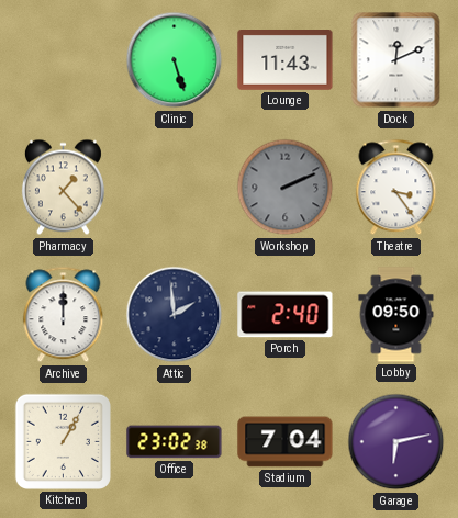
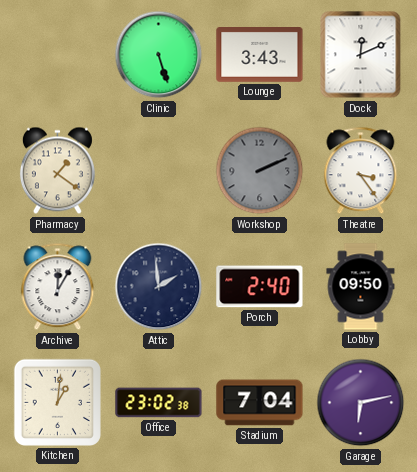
Lounge: 11:43 -> 3:43
Pharmacy: 1:23 -> 1:21
Archive: 12:00 -> 12:05
Kitchen: 1:05 -> 1:01
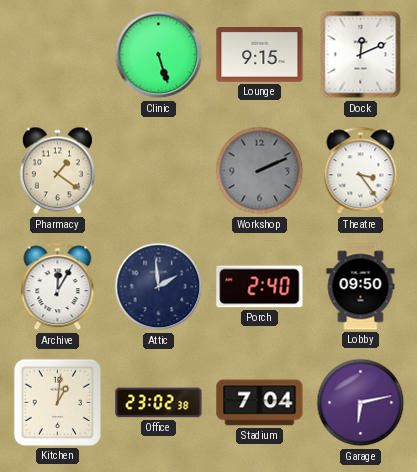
Lounge: 3:43 -> 9:15
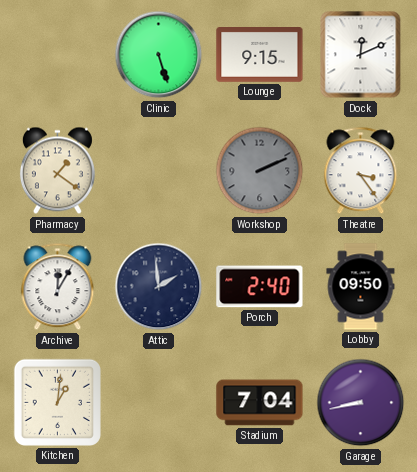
Office: 23:02 -> none
Garage: 6:13 -> 8:43
